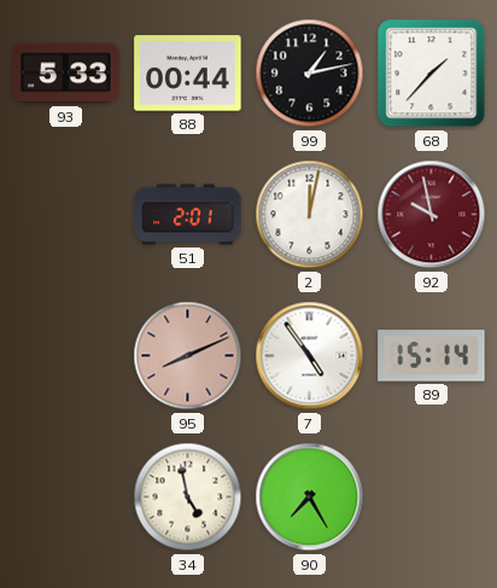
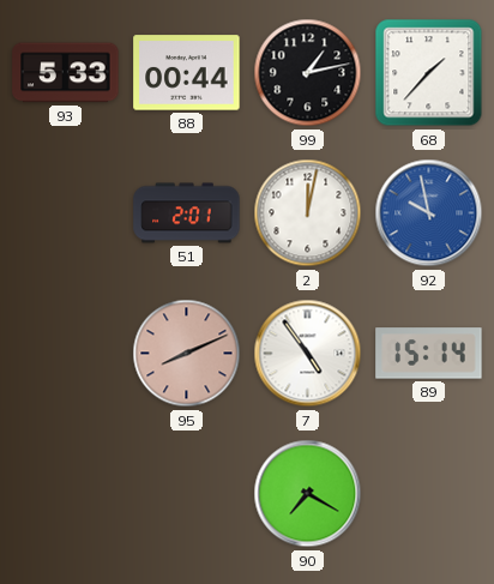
92 dial: burgundy -> blue
34: 4:58 -> none
90: 7:25 -> 7:20
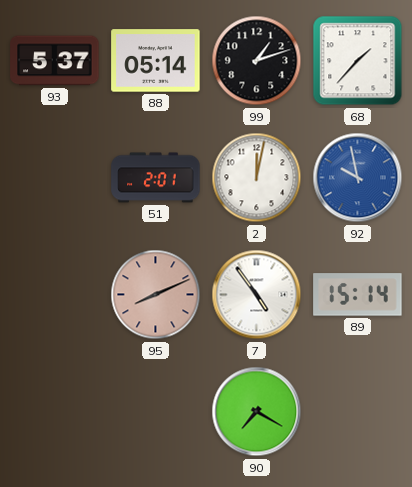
93: 5:33 -> 5:37
88: 00:44 -> 05:14
99: 1:13 -> 1:12
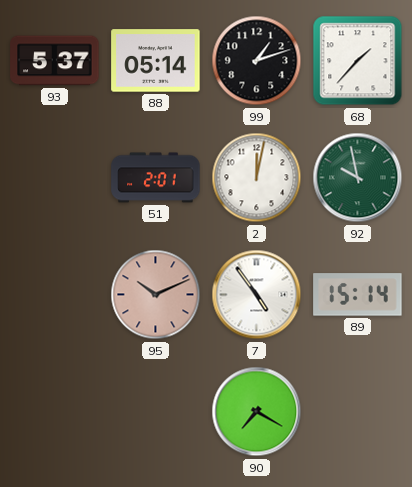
92 dial: blue -> green
95: 8:11 -> 10:11
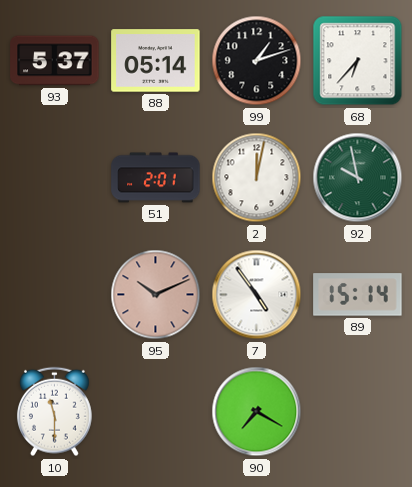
68: 1:37 -> 6:37
10: none -> 11:30
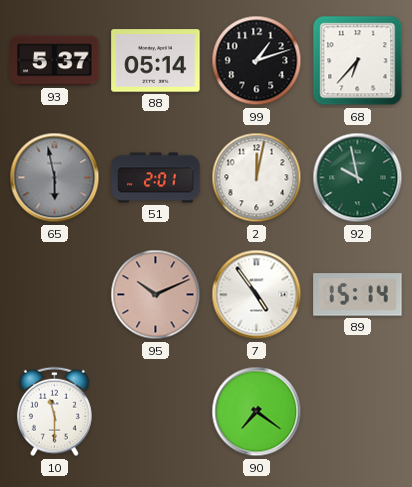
65: none -> 5:58
90: 7:20 -> 7:21
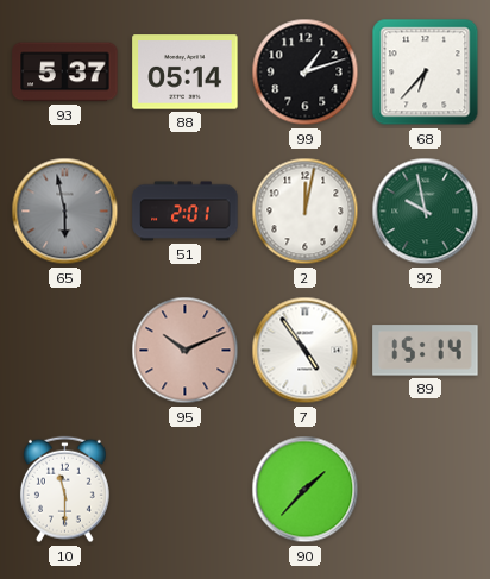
90: 7:21 -> 1:37
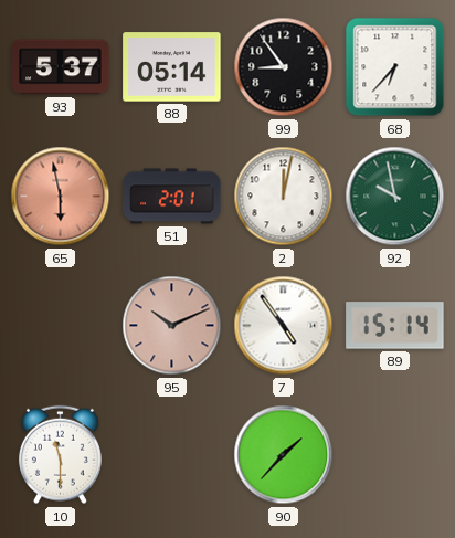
99: 1:12 -> 8:54
65 dial: grey -> salmon
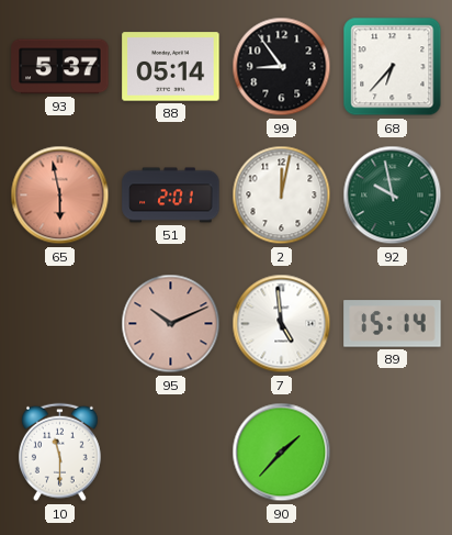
7: 4:54 -> 4:59
